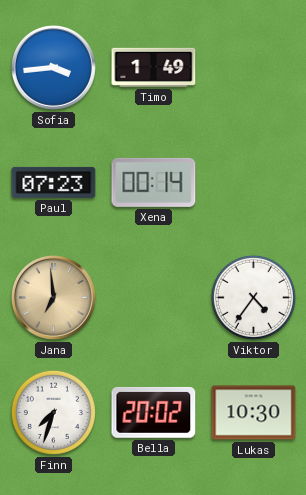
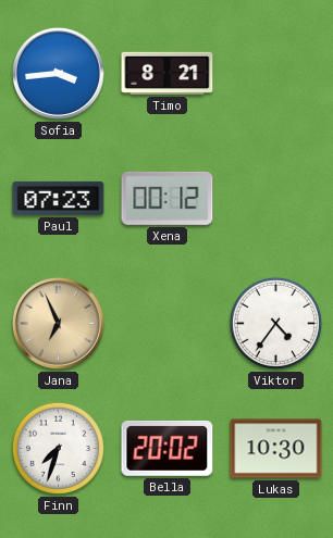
Timo: 1:49 -> 8:21
Xena: 00:14 -> 00:12
Jana: 6:59 -> 6:56
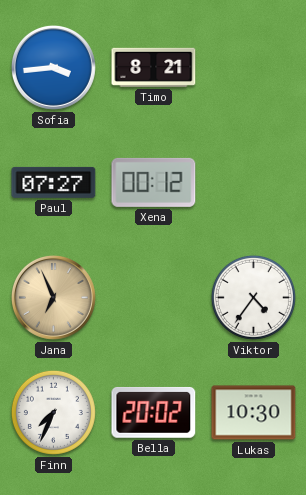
Paul: 07:23 -> 07:27
Finn: 7:33 -> 7:34
